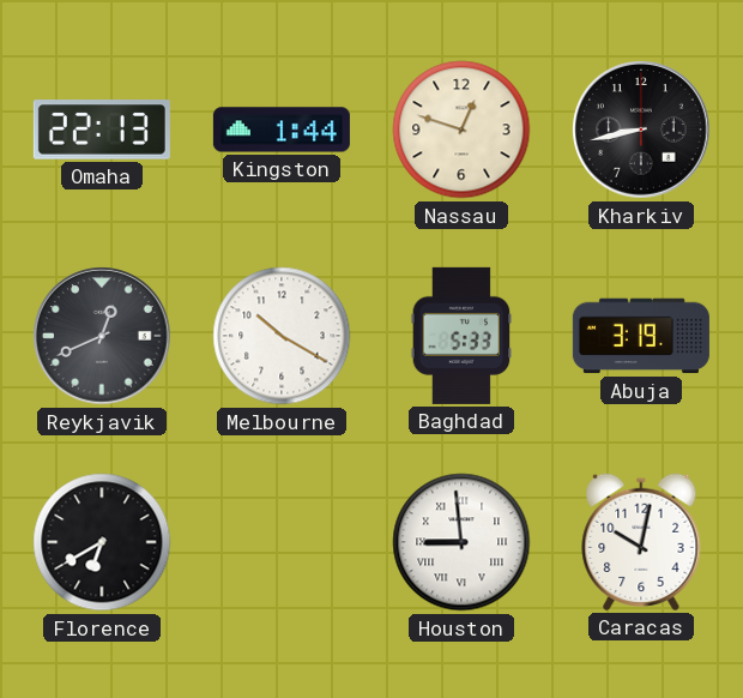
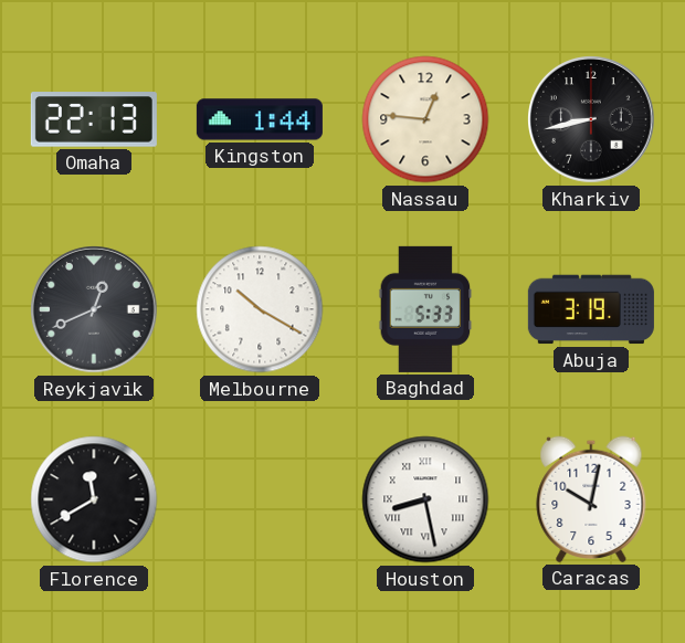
Nassau: 12:48 -> 12:46
Florence: 6:40 -> 11:40
Houston: 8:59 -> 8:28
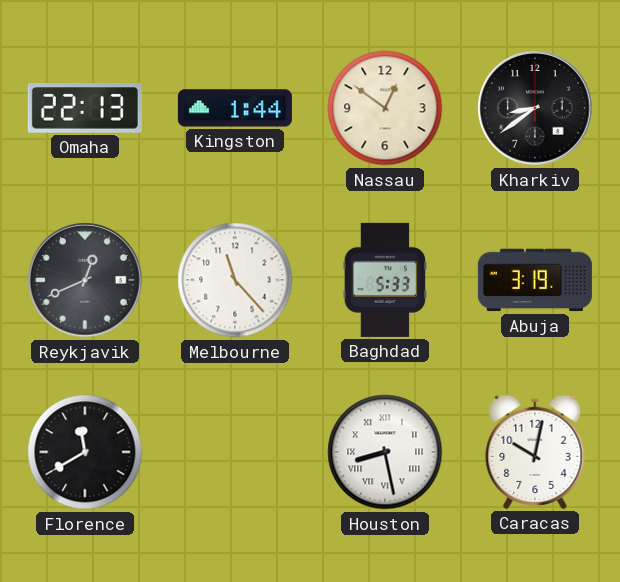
Nassau: 12:46 -> 12:51
Kharkiv: 8:43 -> 8:39
Melbourne: 10:20 -> 11:23
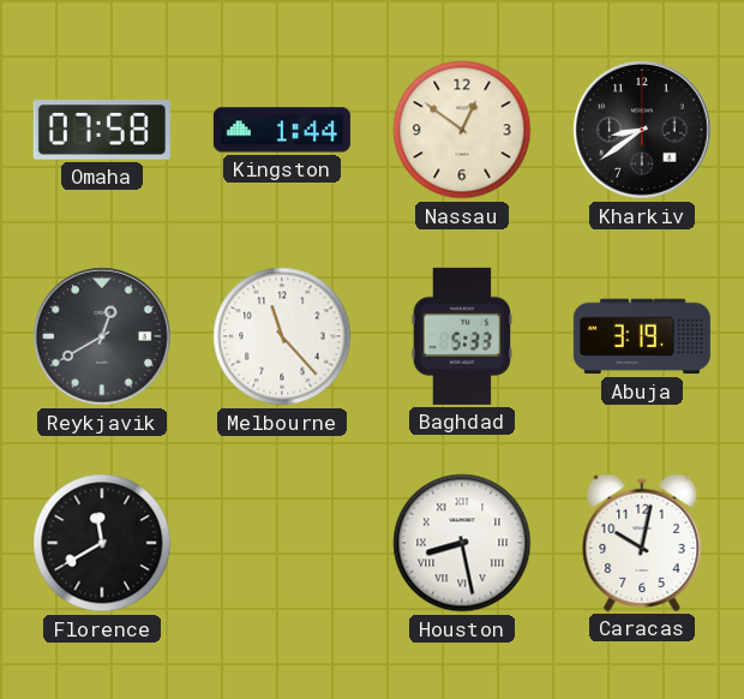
Omaha: 22:13 -> 07:58
Reykjavik: 12:41 -> 12:40
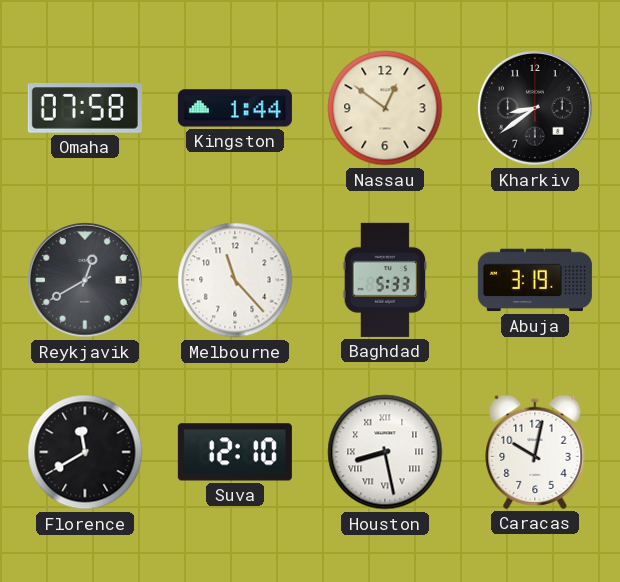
Suva: none -> 12:10
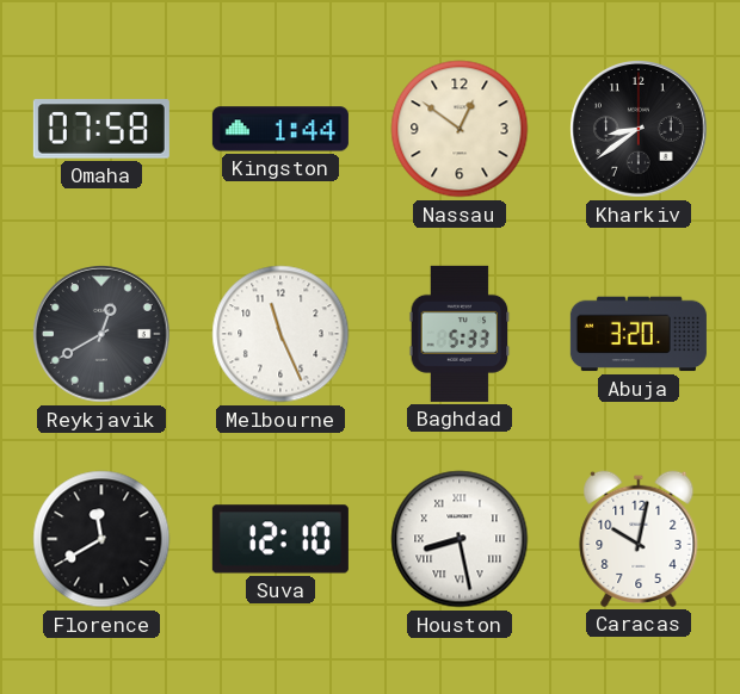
Melbourne: 11:23 -> 11:26
Abuja: 3:19 -> 3:20
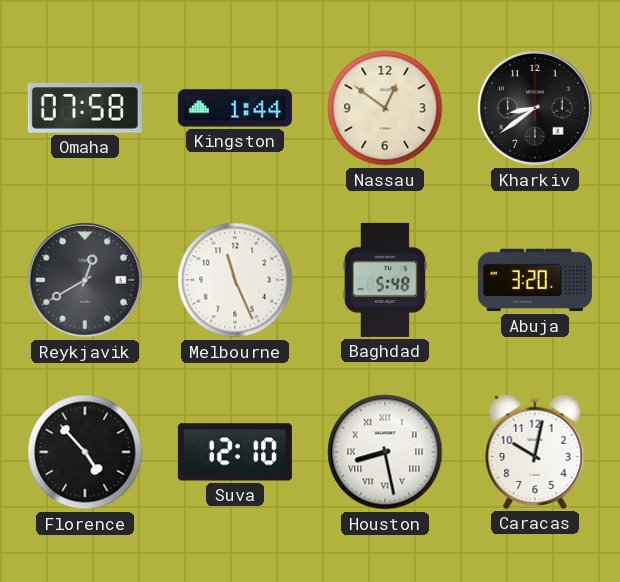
Baghdad: 5:33 -> 5:48
Florence: 11:40 -> 4:53
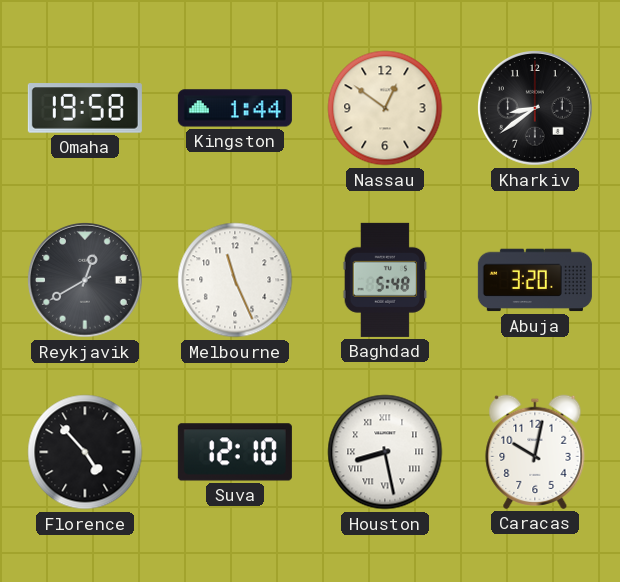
Omaha: 07:58 -> 19:58
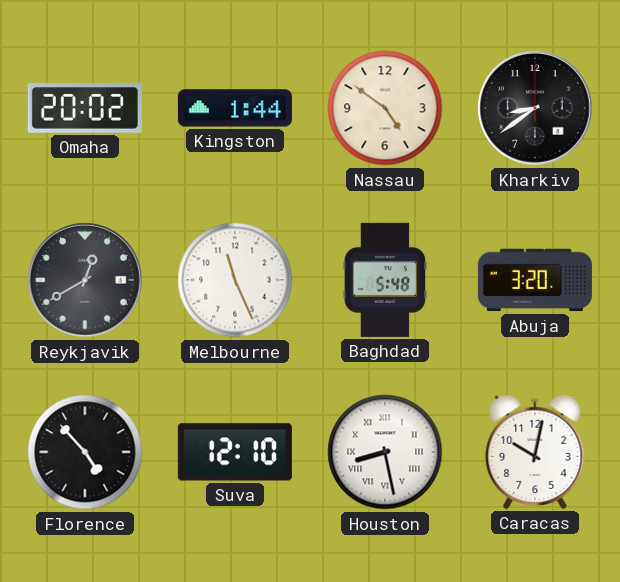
Omaha: 19:58 -> 20:02
Nassau: 12:51 -> 4:51
